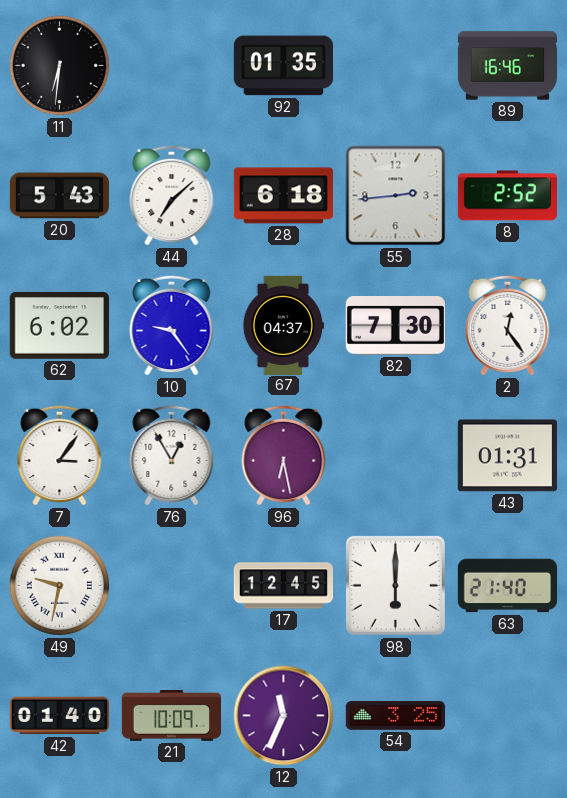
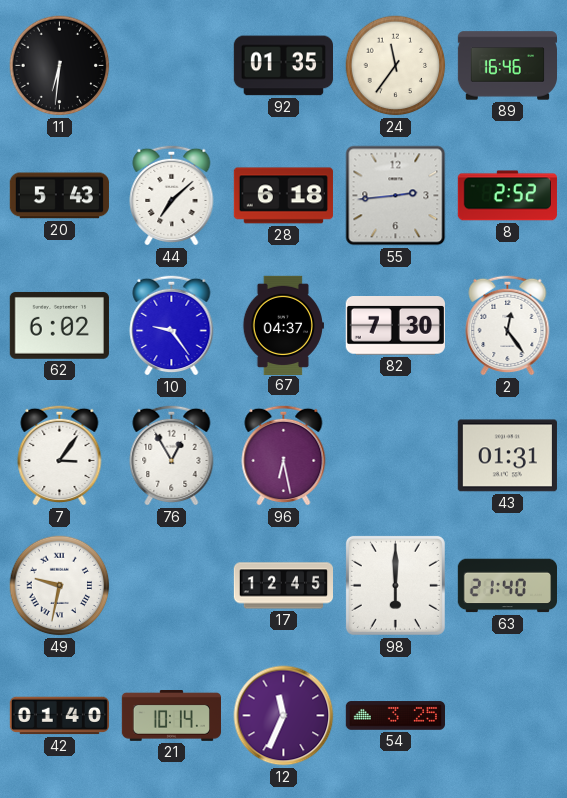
24: none -> 11:36
21: 10:09 -> 10:14
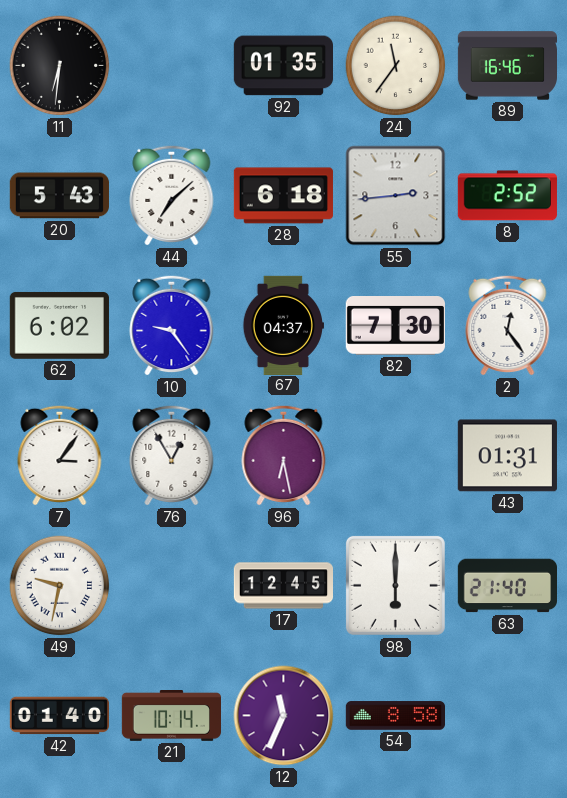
54: 3:25 -> 8:58
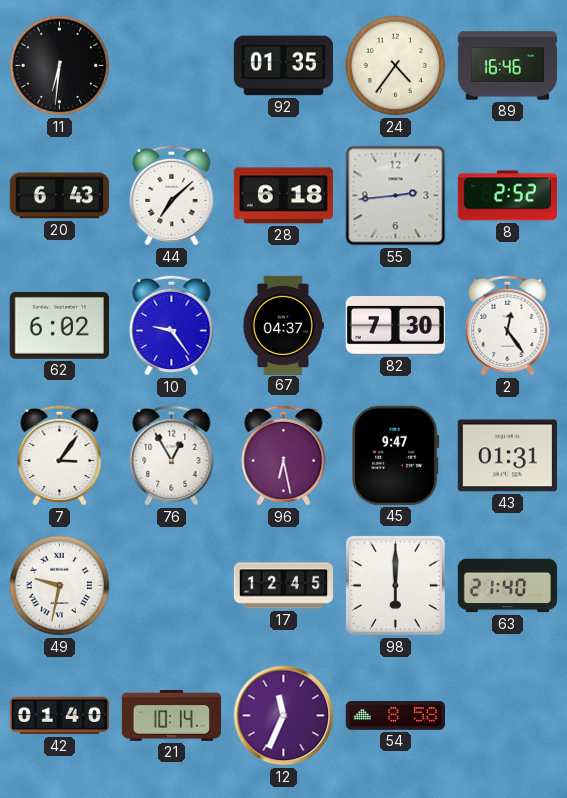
24: 11:36 -> 4:36
20: 5:43 -> 6:43
45: none -> 9:47
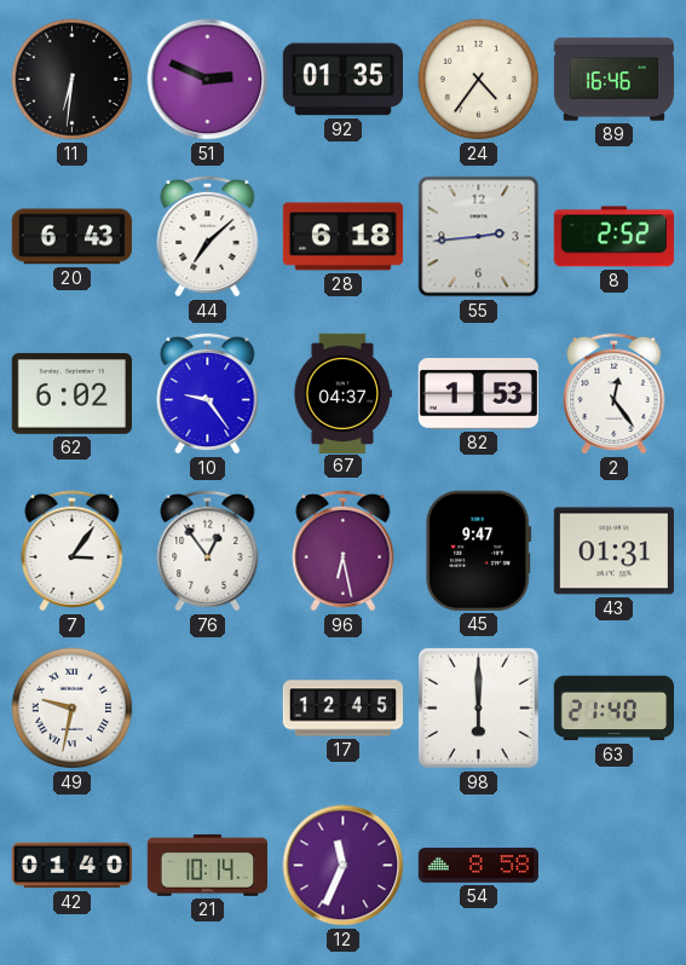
51: none -> 2:49
82: 7:30 -> 1:53
76: 12:55 -> 12:54
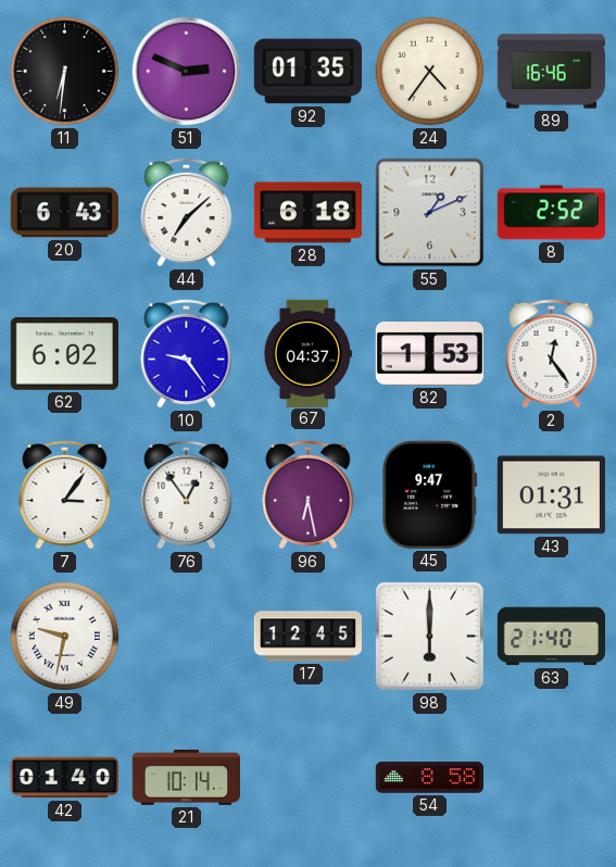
55: 2:44 -> 1:11
12: 11:34 -> none
